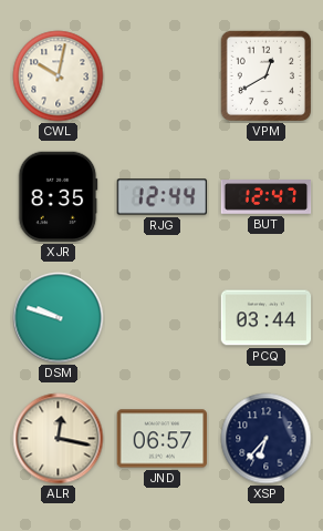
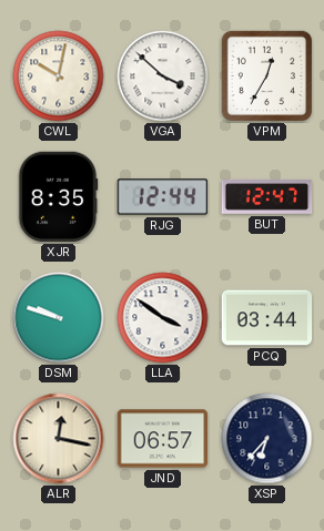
VGA: none -> 3:52
VPM: 12:40 -> 12:35
LLA: none -> 3:51
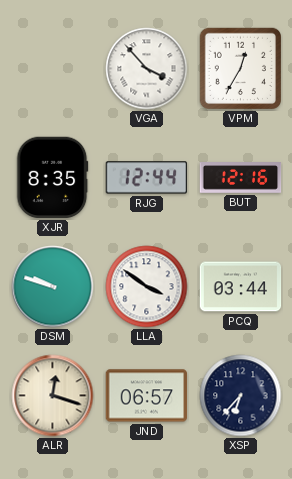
CWL: 10:02 -> none
VGA: 3:52 -> 3:53
BUT: 12:47 -> 12:16
ALR: 12:17 -> 12:18
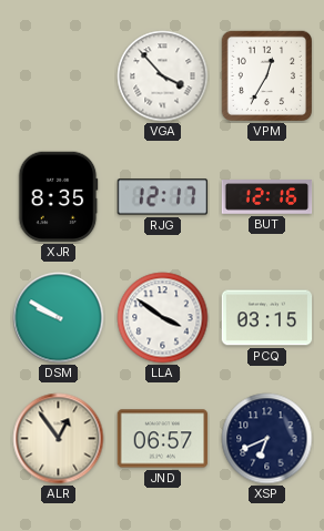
RJG: 12:44 -> 12:17
DSM: 9:48 -> 9:50
PCQ: 03:44 -> 03:15
ALR: 12:18 -> 12:54
XSP: 6:37 -> 6:41
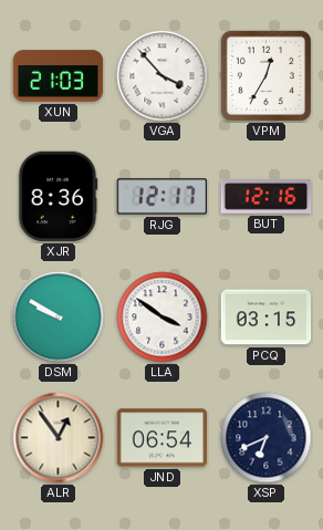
XUN: none -> 21:03
XJR: 8:35 -> 8:36
JND: 06:57 -> 06:54
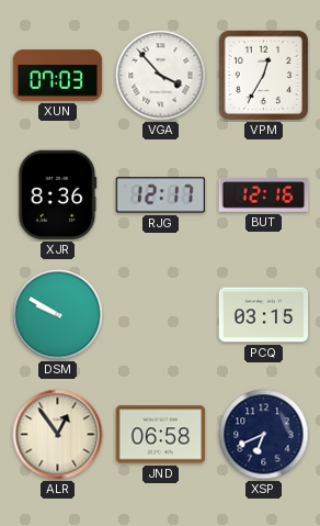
XUN: 21:03 -> 07:03
LLA: 3:51 -> none
JND: 06:54 -> 06:58
